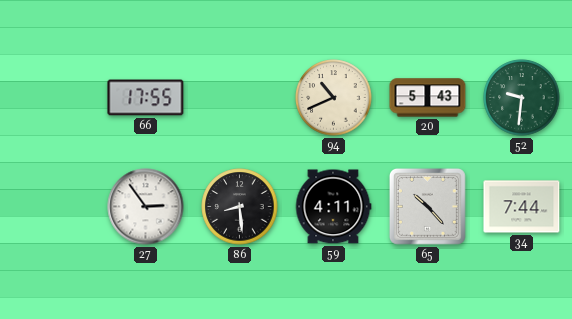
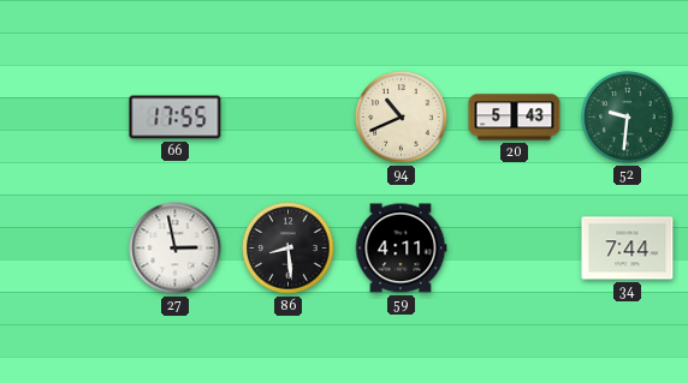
27: 2:54 -> 2:58
65: 10:23 -> none
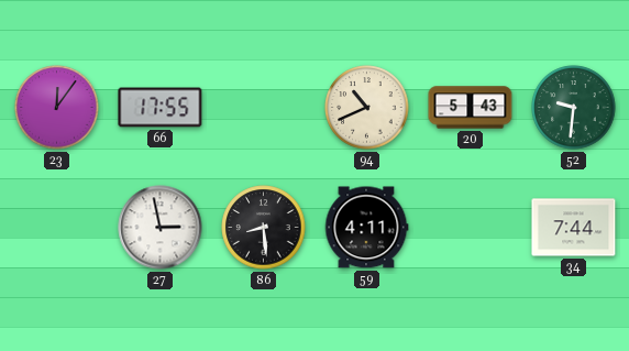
23: none -> 12:06
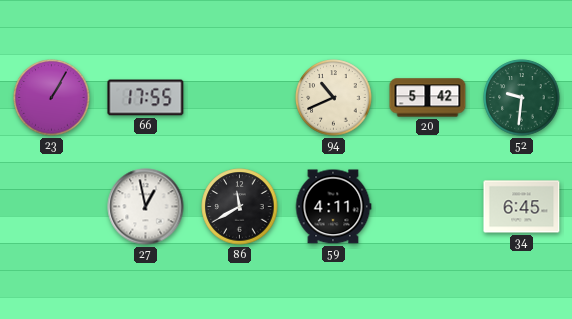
23: 12:06 -> 1:05
20: 5:43 -> 5:42
27: 2:58 -> 12:58
86: 8:29 -> 11:40
34: 7:44 -> 6:45
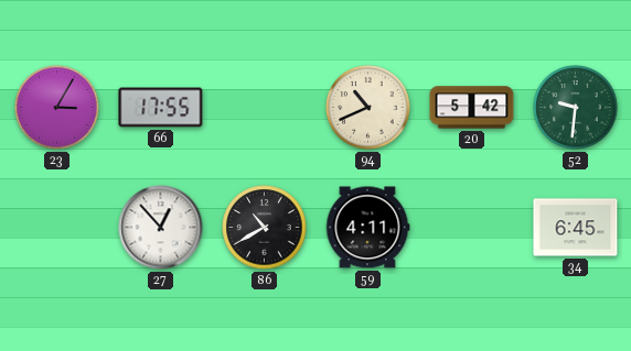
23: 1:05 -> 3:05
27: 12:58 -> 12:53
86: 11:40 -> 10:40
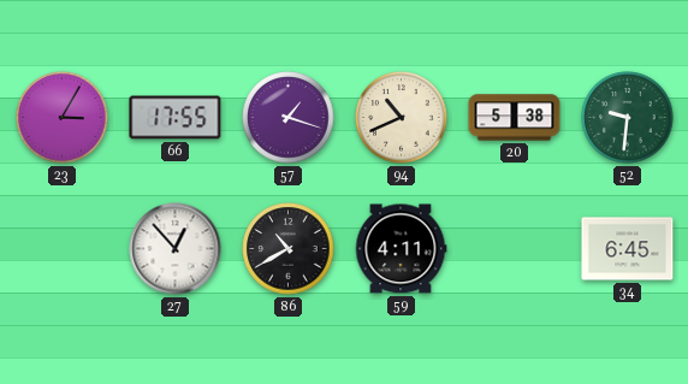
57: none -> 1:18
20: 5:42 -> 5:38
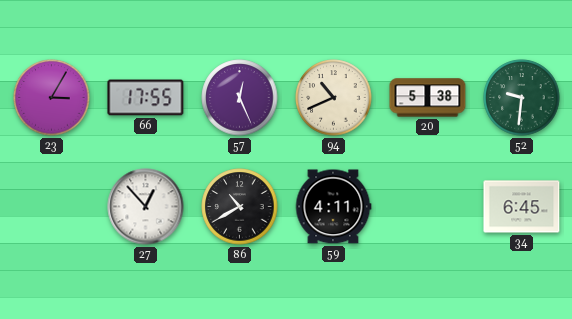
57: 1:18 -> 12:26
